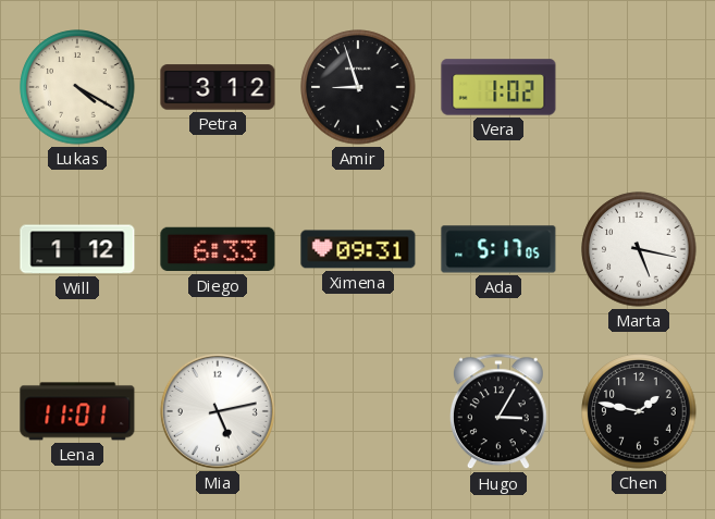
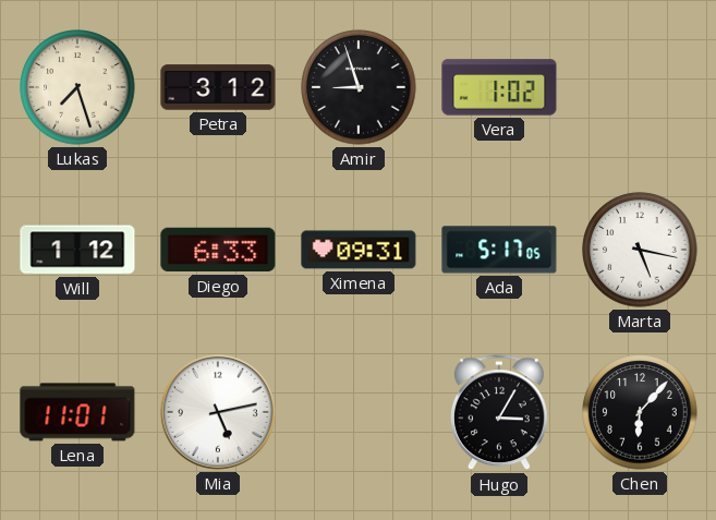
Lukas: 4:20 -> 7:27
Chen: 1:47 -> 6:07
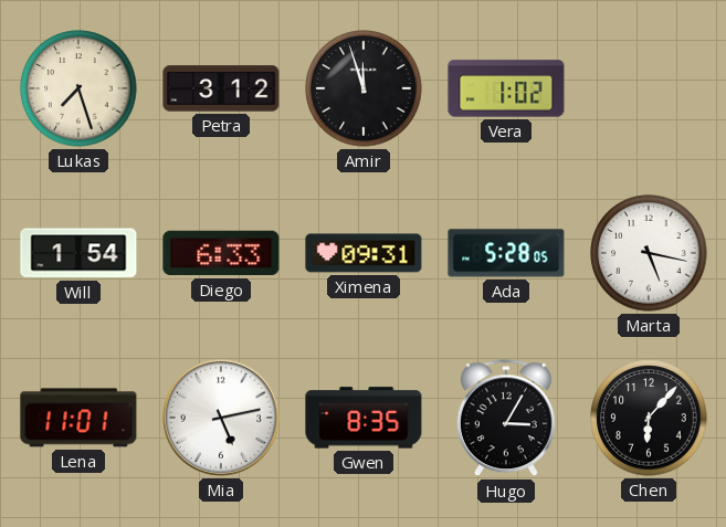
Amir: 8:57 -> 11:57
Will: 1:12 -> 1:54
Ada: 5:17 -> 5:28
Gwen: none -> 8:35
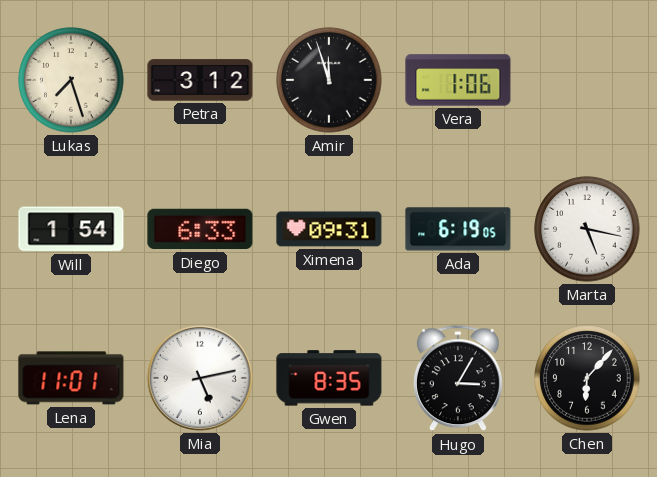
Vera: 1:02 -> 1:06
Ada: 5:28 -> 6:19
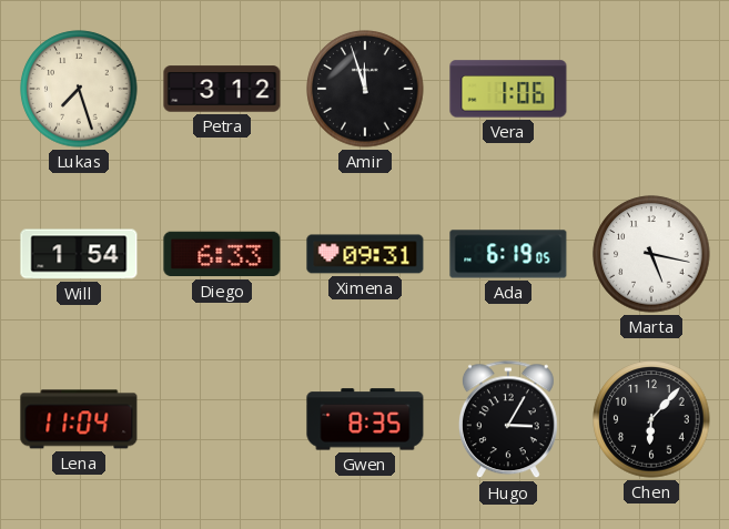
Lena: 11:01 -> 11:04
Mia: 5:13 -> none
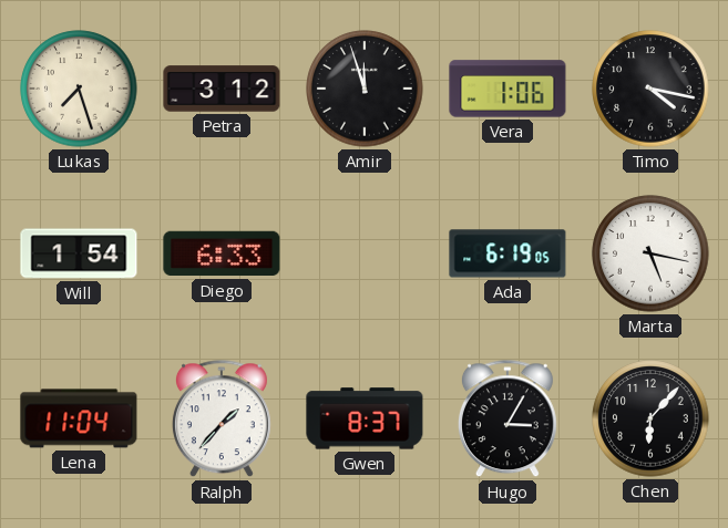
Timo: none -> 4:17
Ximena: 09:31 -> none
Ralph: none -> 1:37
Gwen: 8:35 -> 8:37
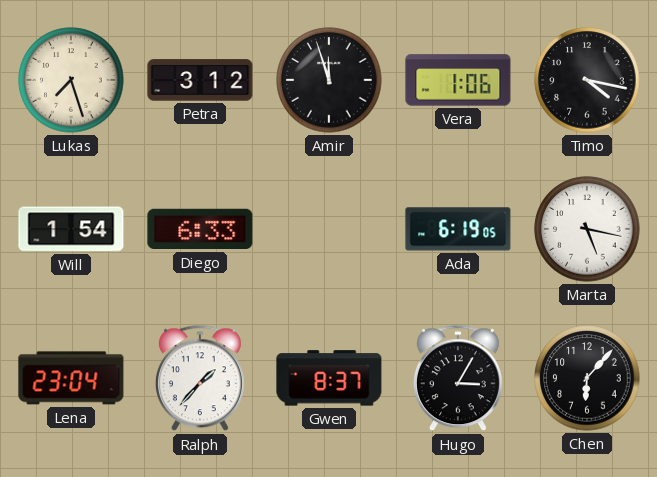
Lena: 11:04 -> 23:04
